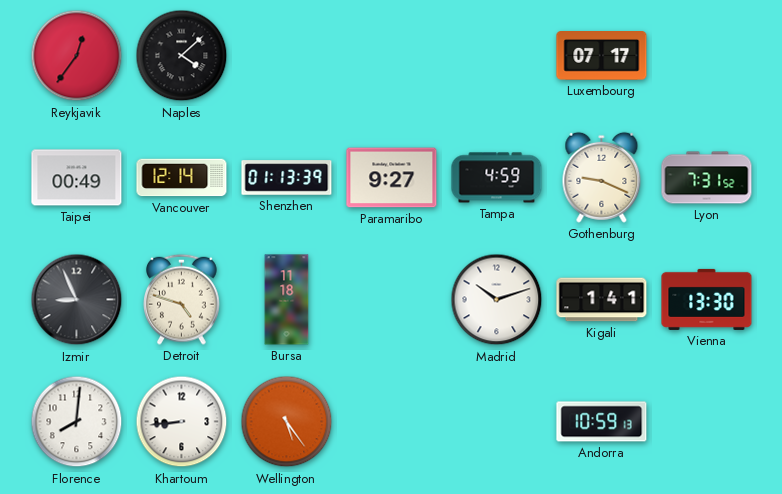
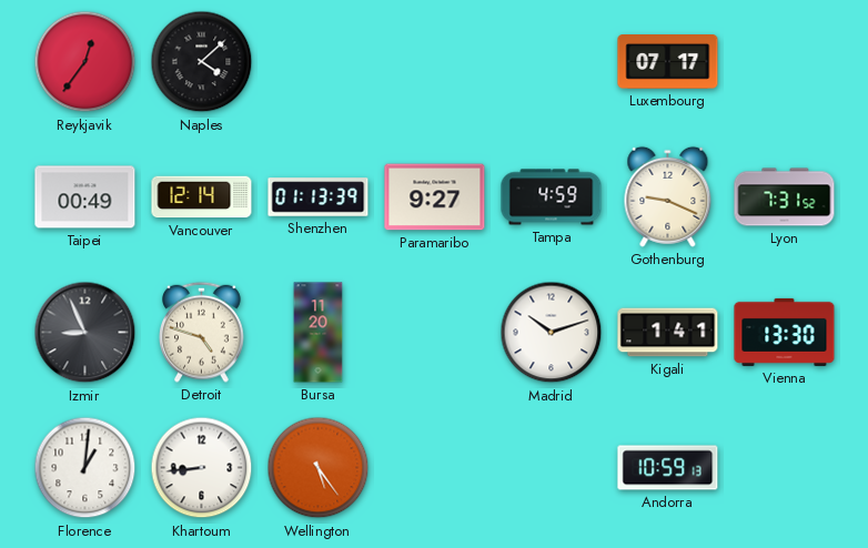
Bursa: 11:18 -> 11:20
Florence: 8:01 -> 1:01
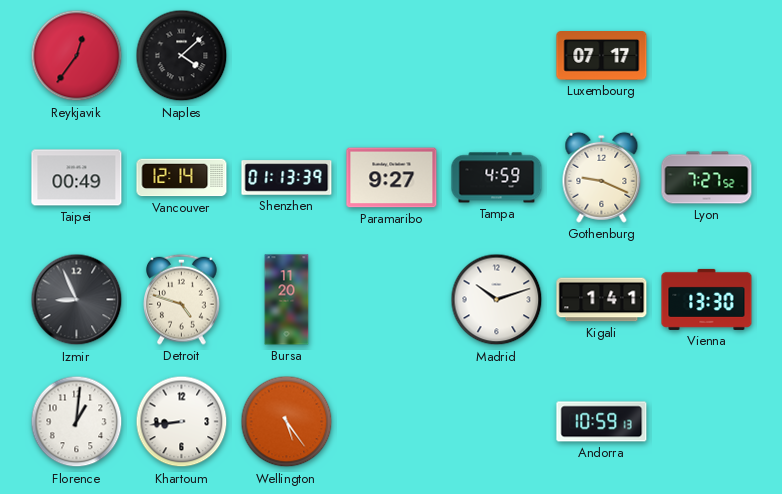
Lyon: 7:31 -> 7:27
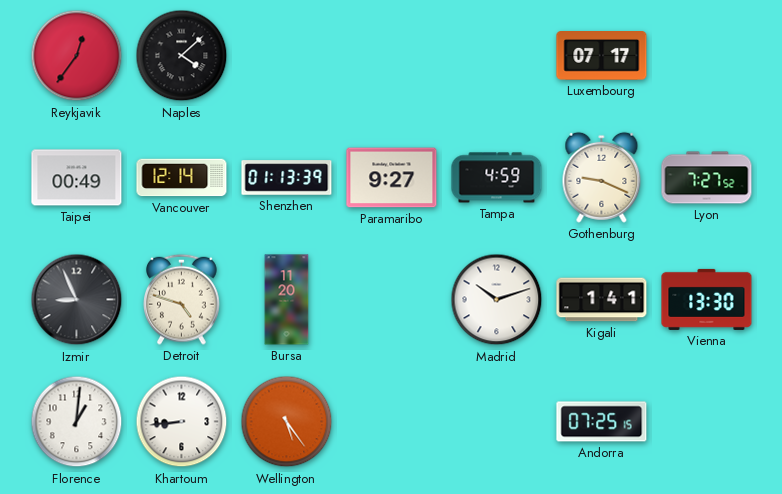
Andorra: 10:59 -> 07:25
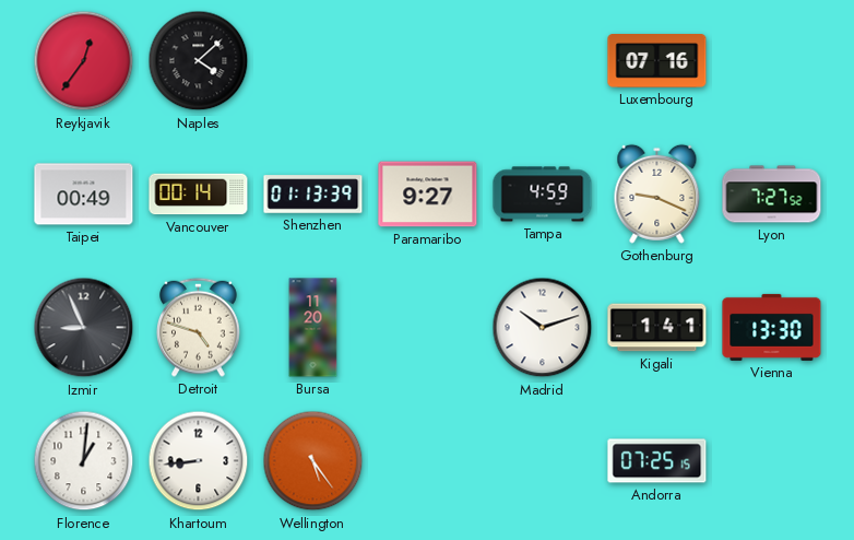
Luxembourg: 07:17 -> 07:16
Vancouver: 12:14 -> 00:14
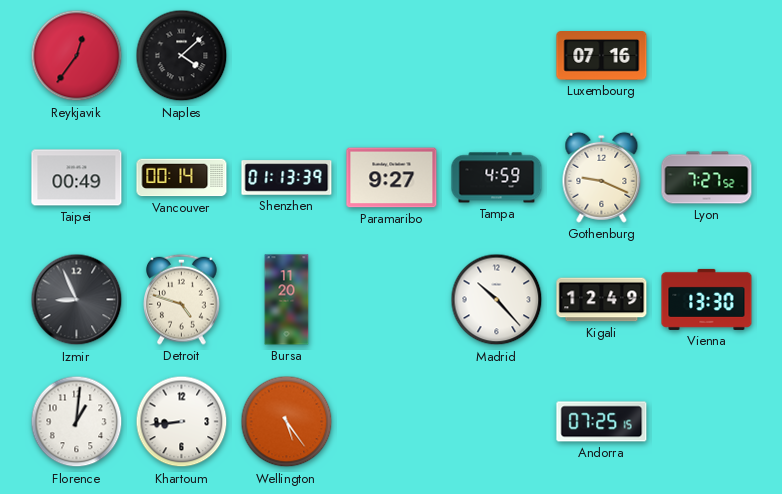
Madrid: 10:12 -> 10:23
Kigali: 1:41 -> 12:49
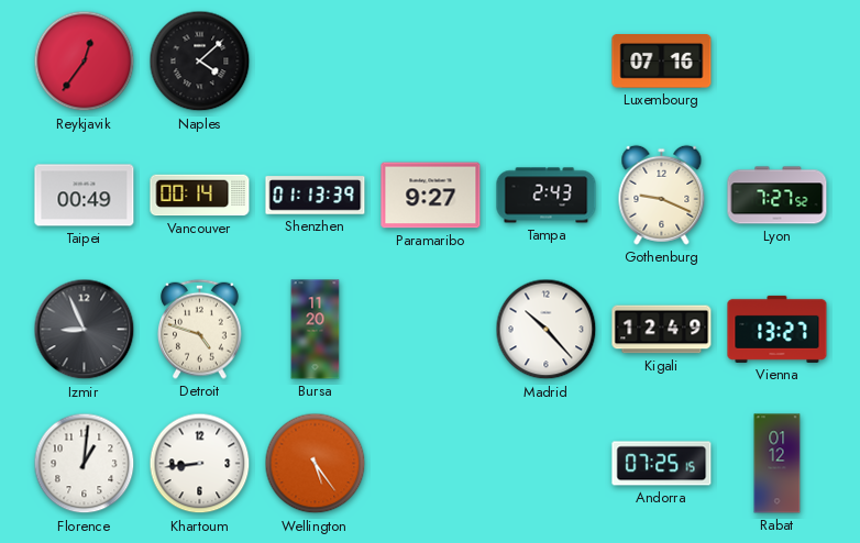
Tampa: 4:59 -> 2:43
Vienna: 13:30 -> 13:27
Rabat: none -> 01:12
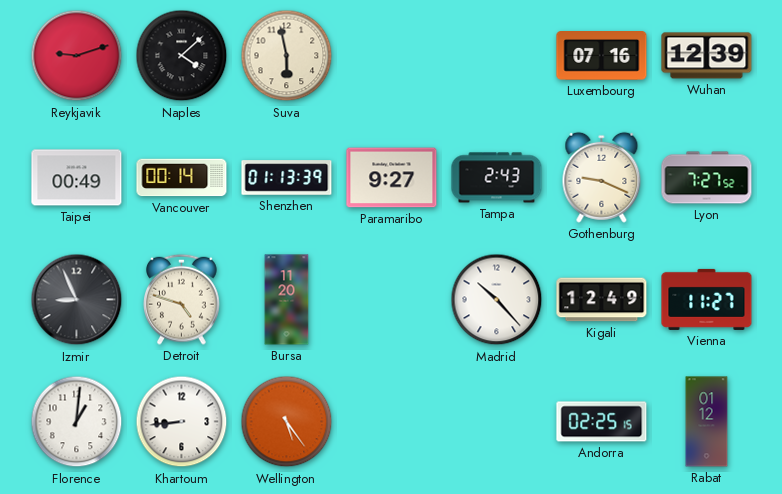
Reykjavik: 12:36 -> 9:12
Suva: none -> 5:58
Wuhan: none -> 12:39
Vienna: 13:27 -> 11:27
Andorra: 07:25 -> 02:25
